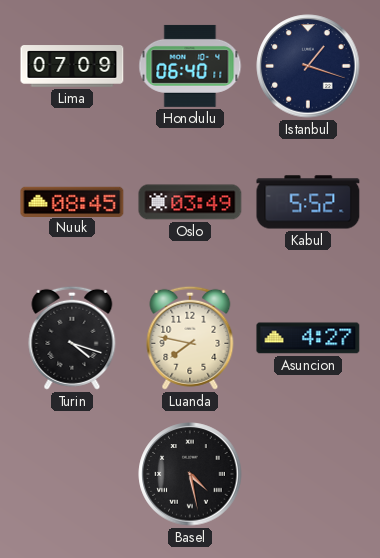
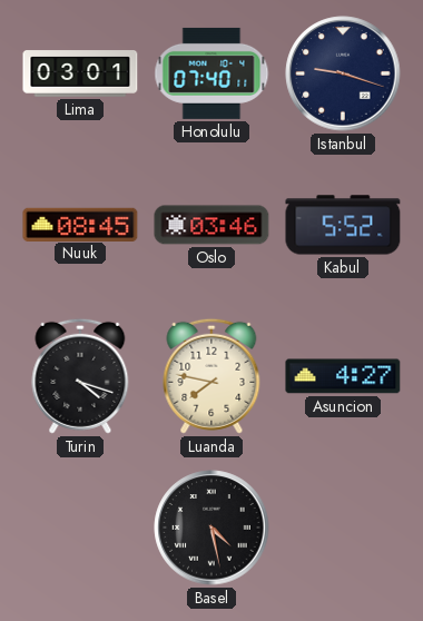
Lima: 07:09 -> 03:01
Honolulu: 06:40 -> 07:40
Istanbul: 1:18 -> 9:18
Oslo: 03:49 -> 03:46
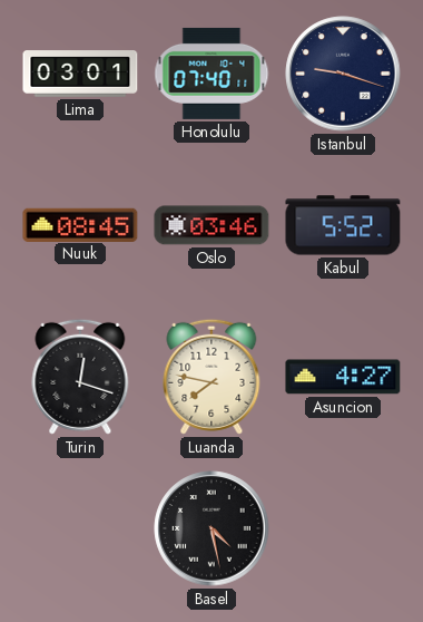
Turin: 4:18 -> 12:18
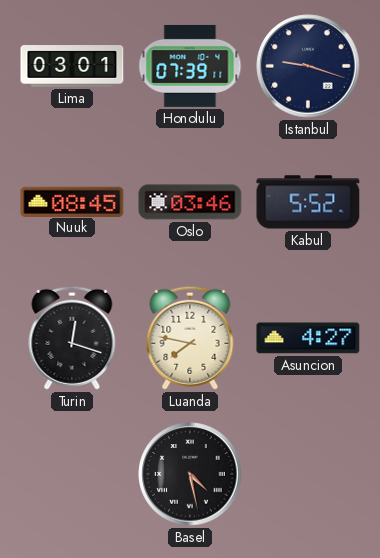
Honolulu: 07:40 -> 07:39
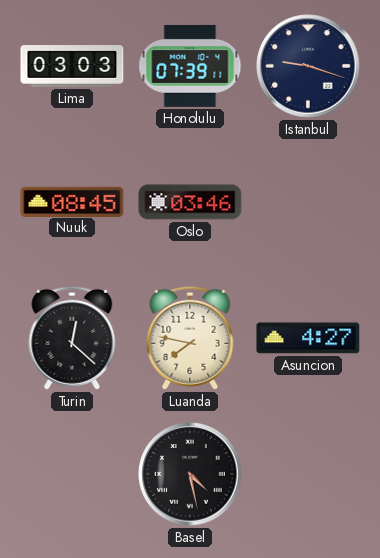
Lima: 03:01 -> 03:03
Kabul: 5:52 -> none
Turin: 12:18 -> 12:22
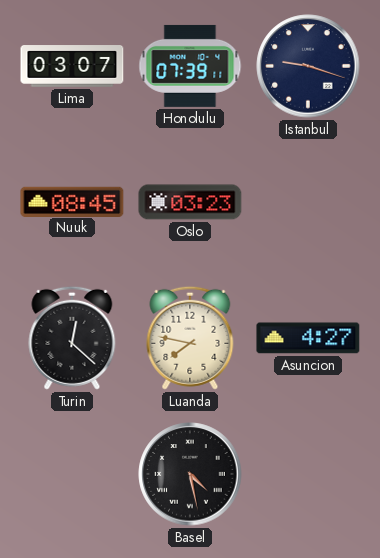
Lima: 03:03 -> 03:07
Oslo: 03:46 -> 03:23
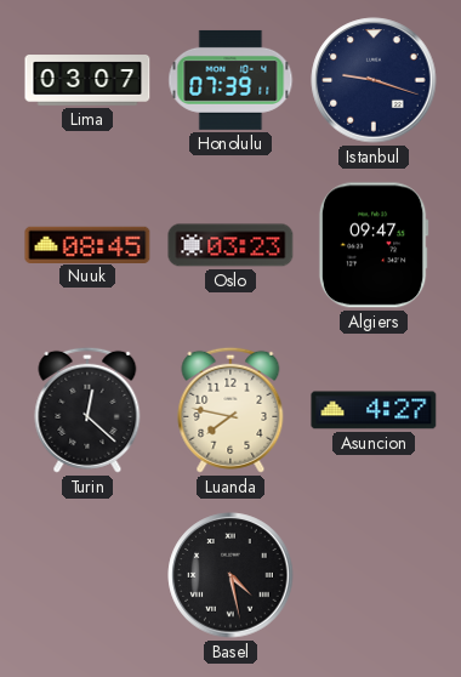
Algiers: none -> 09:47
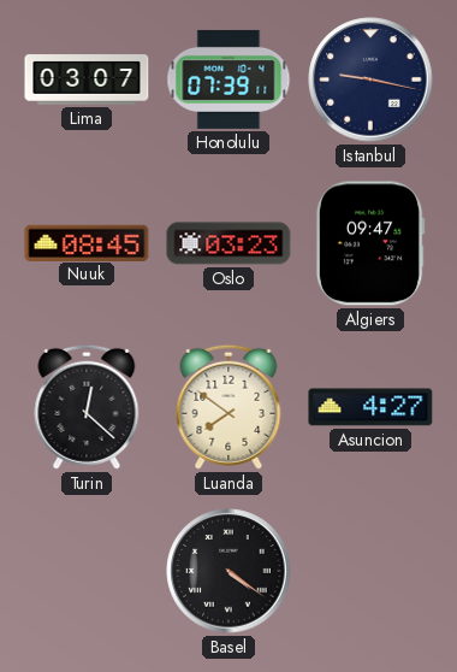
Istanbul: 9:18 -> 9:17
Luanda: 7:47 -> 7:51
Basel: 4:28 -> 4:21
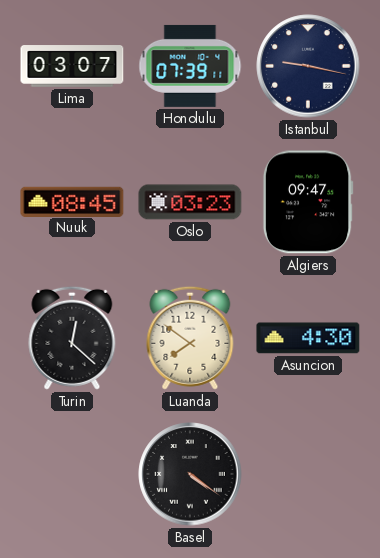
Asuncion: 4:27 -> 4:30
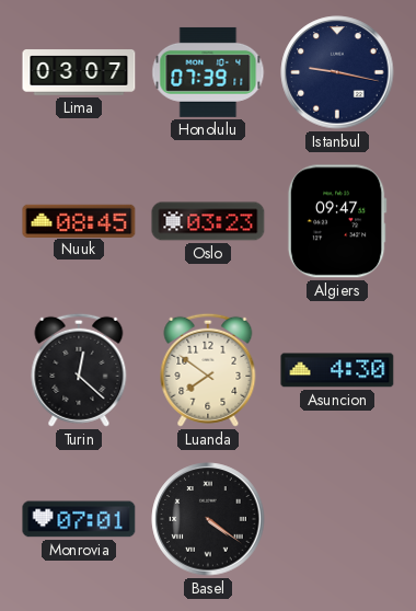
Monrovia: none -> 07:01
